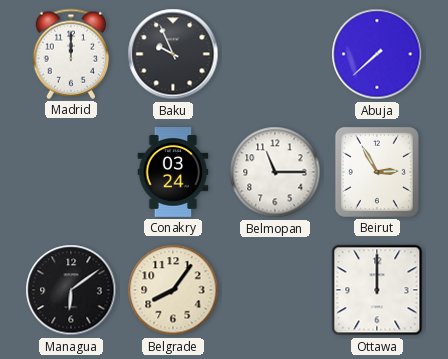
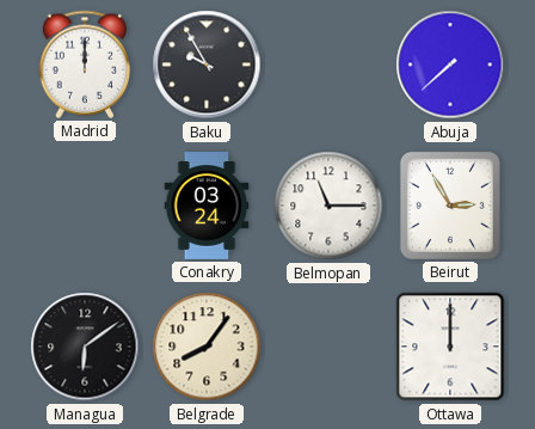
Baku: 9:56 -> 9:55
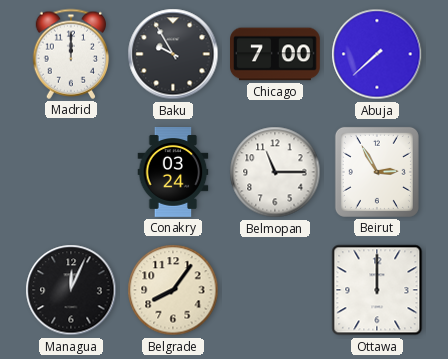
Chicago: none -> 7:00
Managua: 6:09 -> 12:04
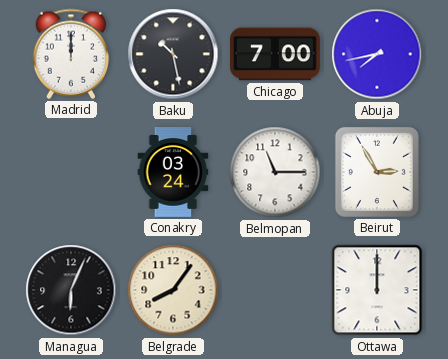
Baku: 9:55 -> 10:28
Abuja: 7:38 -> 7:43
Managua: 12:04 -> 6:04
